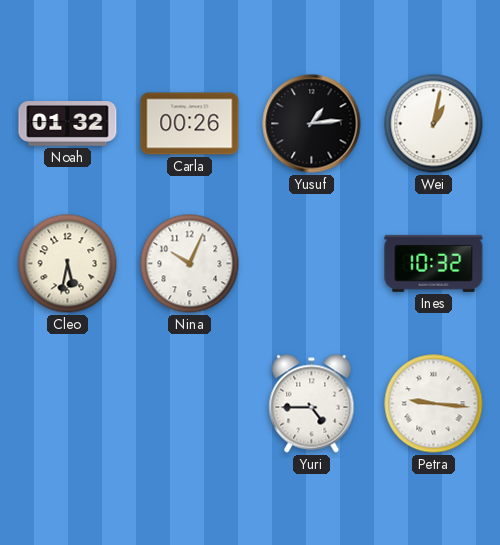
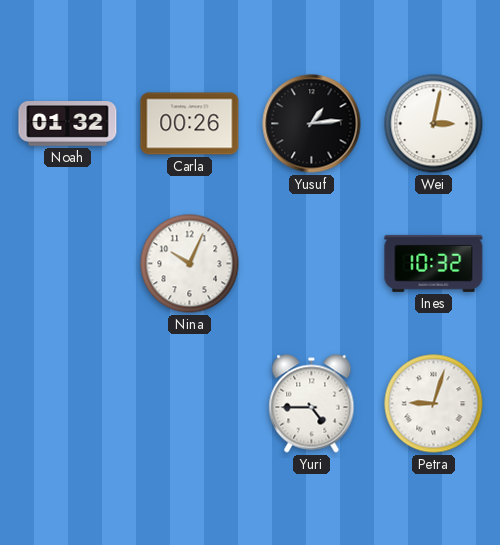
Wei: 1:02 -> 3:02
Cleo: 5:32 -> none
Petra: 9:16 -> 9:03
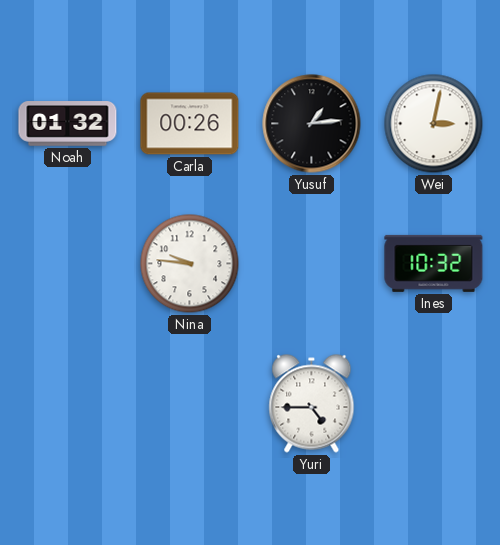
Nina: 10:04 -> 9:46
Petra: 9:03 -> none
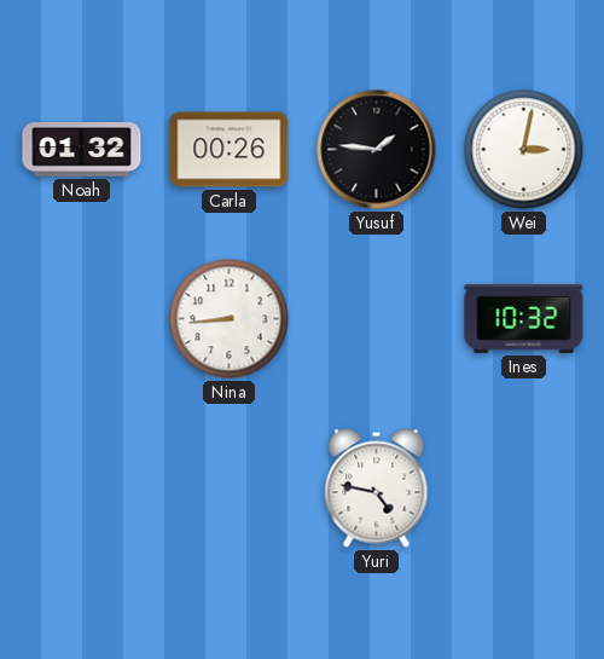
Yusuf: 1:14 -> 1:46
Nina: 9:46 -> 8:44
Yuri: 4:45 -> 4:47
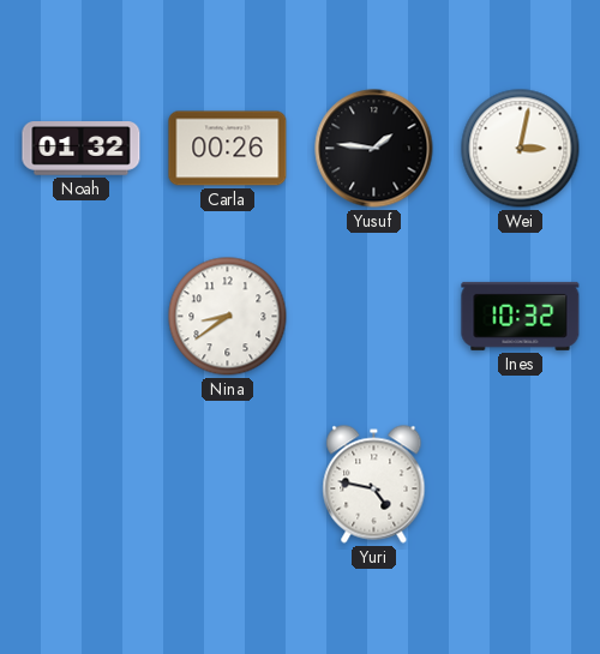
Nina: 8:44 -> 8:39
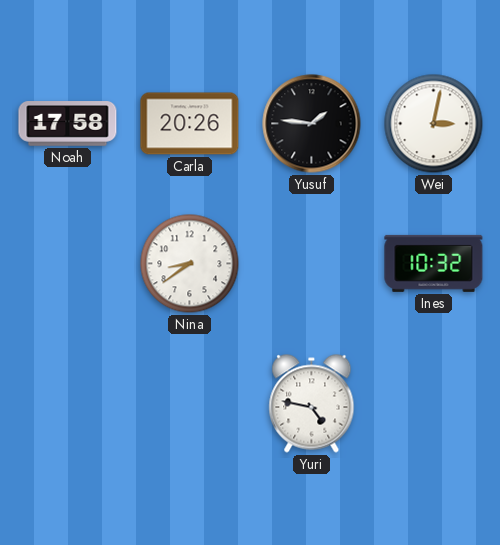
Noah: 01:32 -> 17:58
Carla: 00:26 -> 20:26
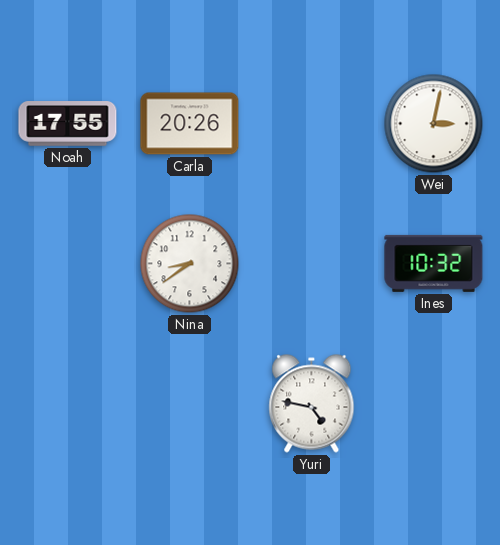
Noah: 17:58 -> 17:55
Yusuf: 1:46 -> none
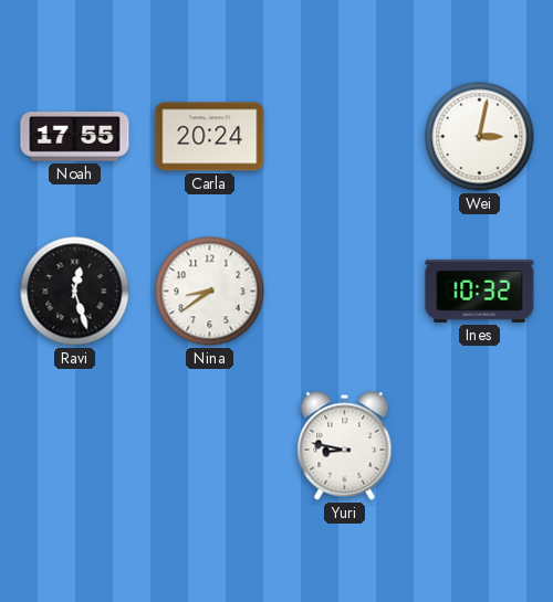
Carla: 20:26 -> 20:24
Ravi: none -> 12:27
Yuri: 4:47 -> 8:47
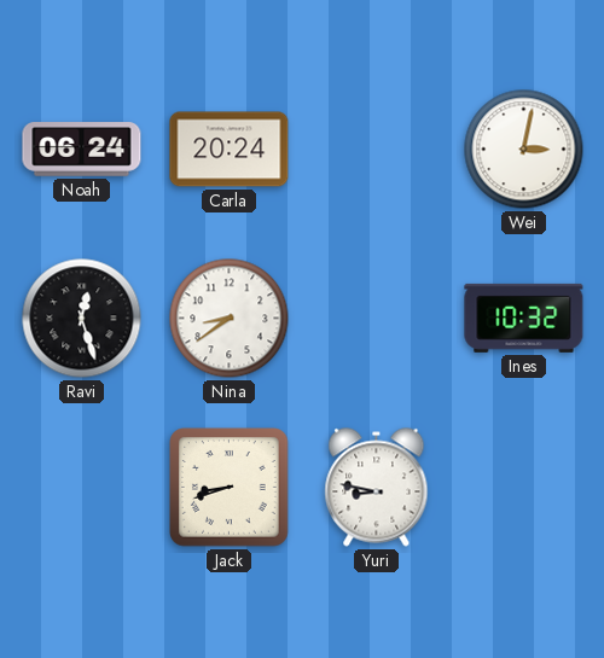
Noah: 17:55 -> 06:24
Jack: none -> 8:42
